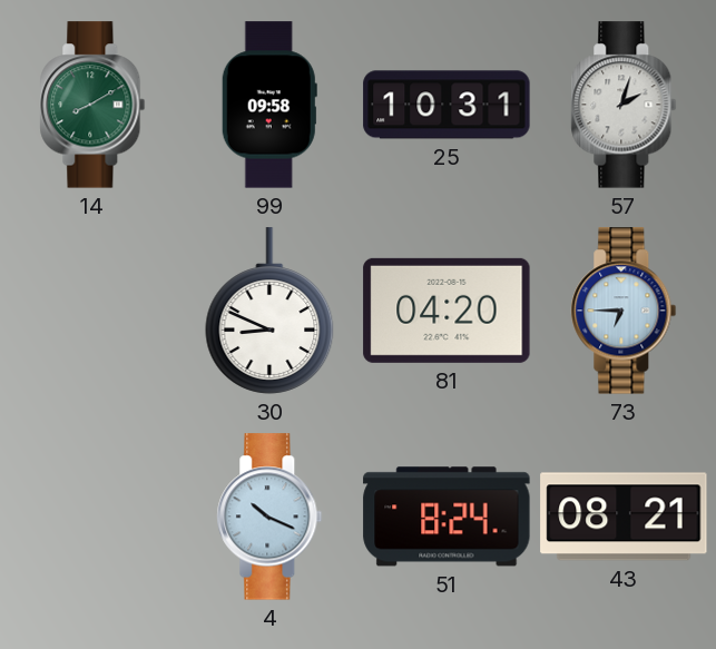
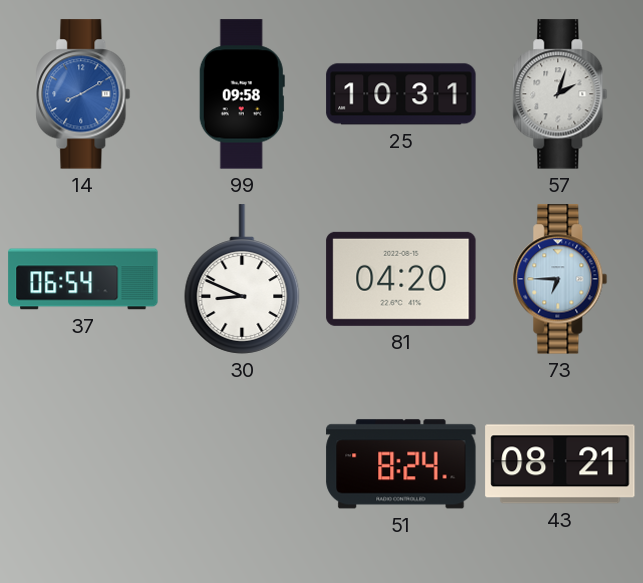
14 dial: green -> blue
37: none -> 06:54
4: 10:19 -> none
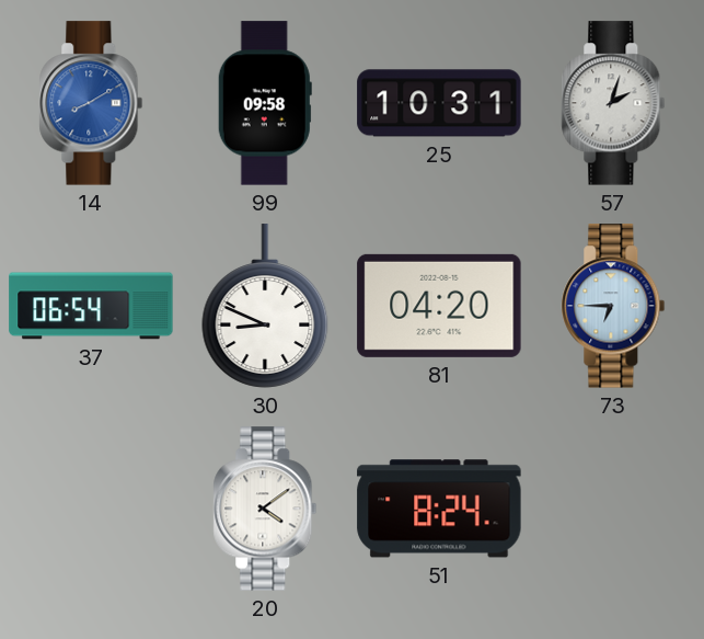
20: none -> 4:09
43: 08:21 -> none
